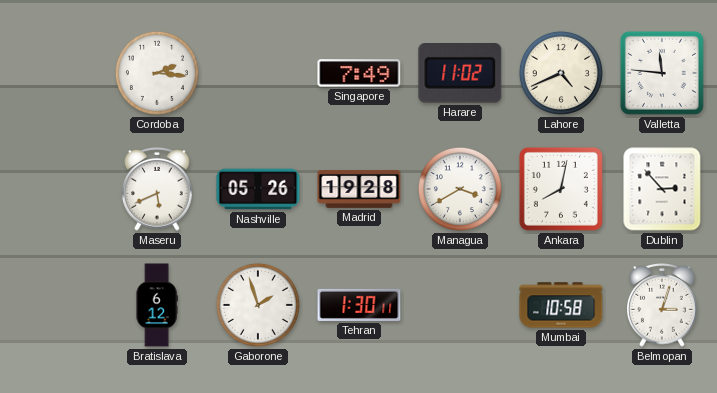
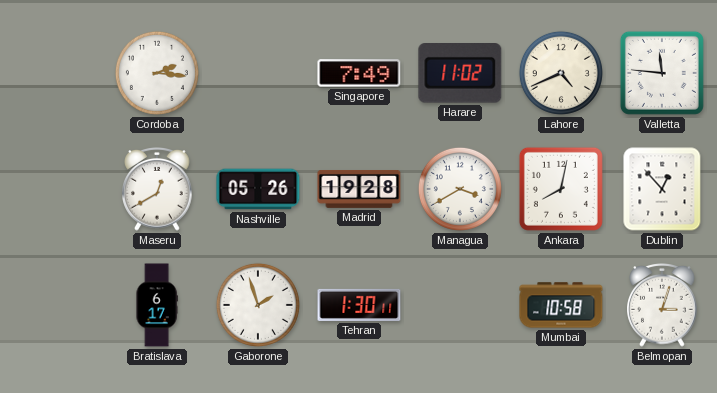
Maseru: 5:41 -> 12:40
Dublin: 2:53 -> 12:53
Bratislava: 6:12 -> 6:17
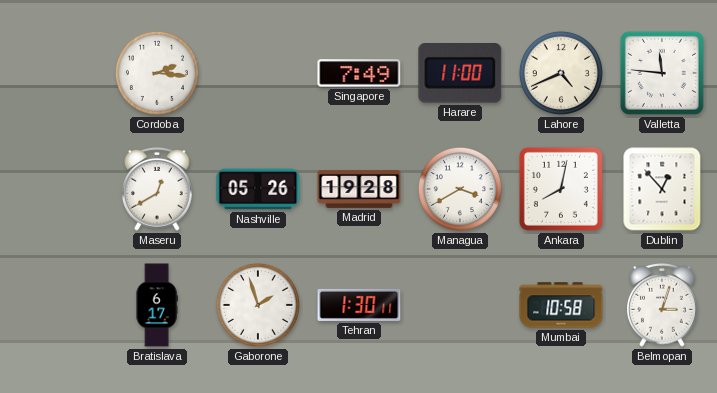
Harare: 11:02 -> 11:00
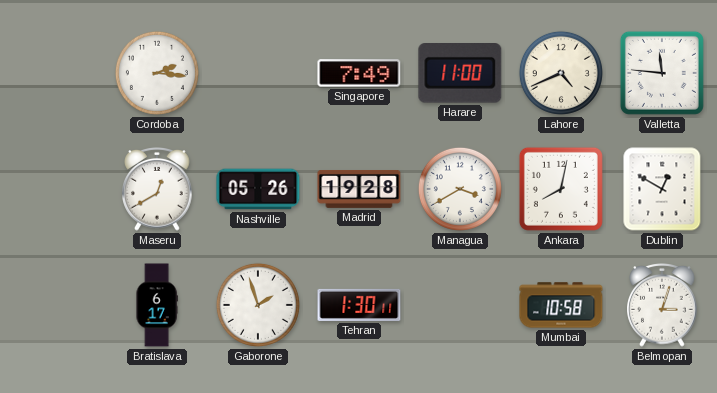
Dublin: 12:53 -> 12:50
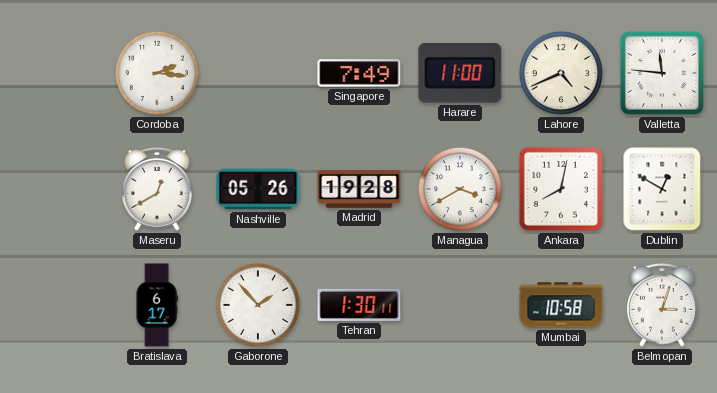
Gaborone: 1:57 -> 1:53
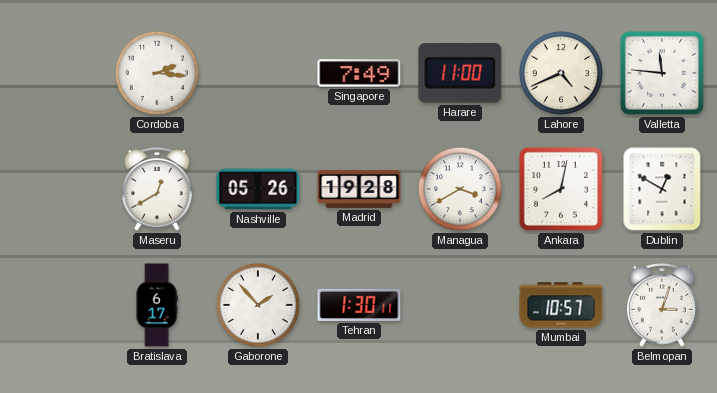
Mumbai: 10:58 -> 10:57
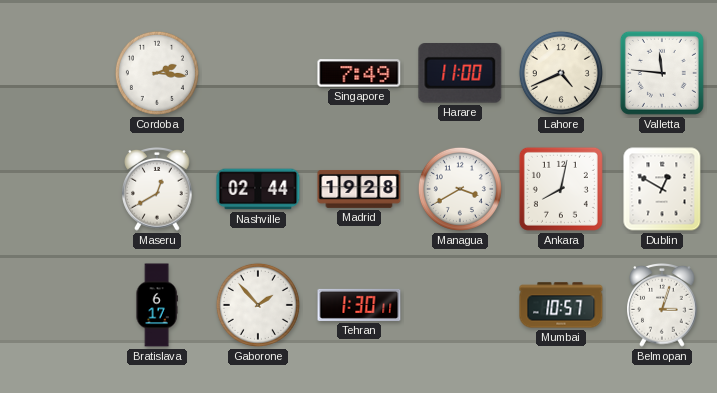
Nashville: 05:26 -> 02:44
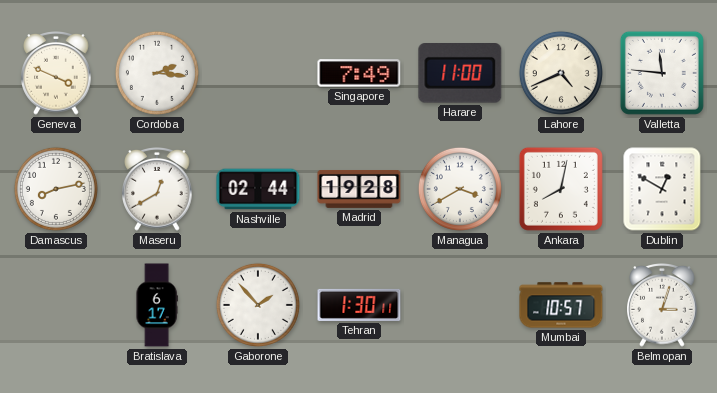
Geneva: none -> 3:49
Damascus: none -> 8:13
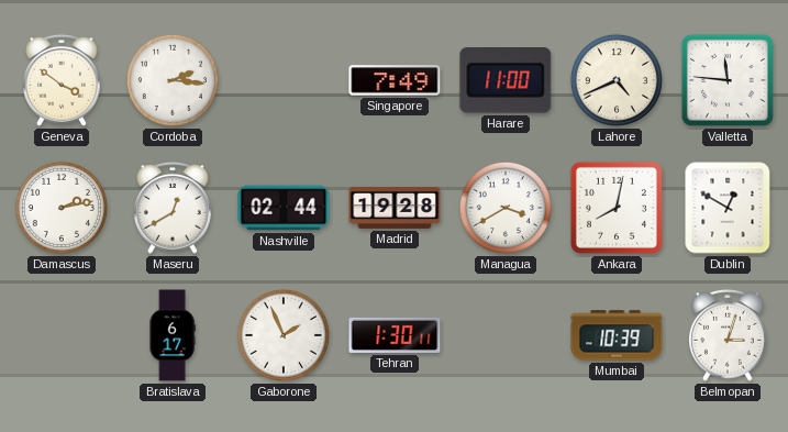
Geneva: 3:49 -> 3:51
Damascus: 8:13 -> 2:13
Gaborone: 1:53 -> 1:56
Mumbai: 10:57 -> 10:39
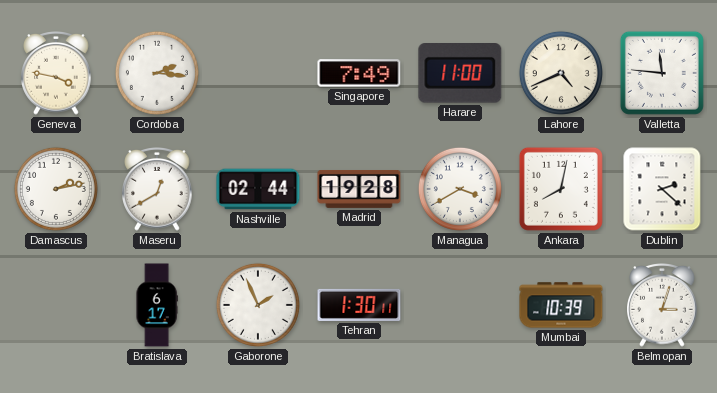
Geneva: 3:51 -> 3:47
Dublin: 12:50 -> 2:22
